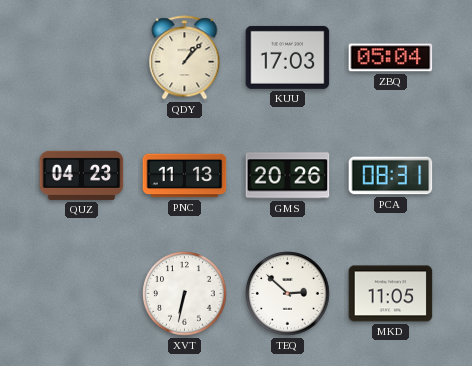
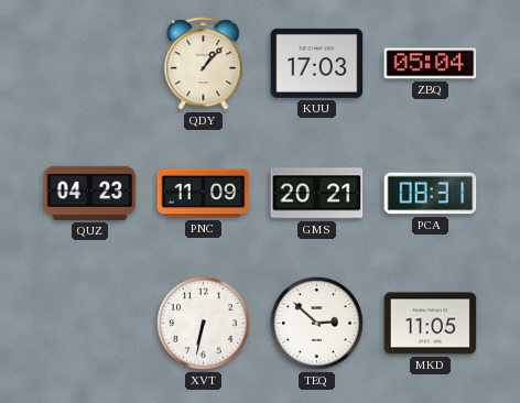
PNC: 11:13 -> 11:09
GMS: 20:26 -> 20:21
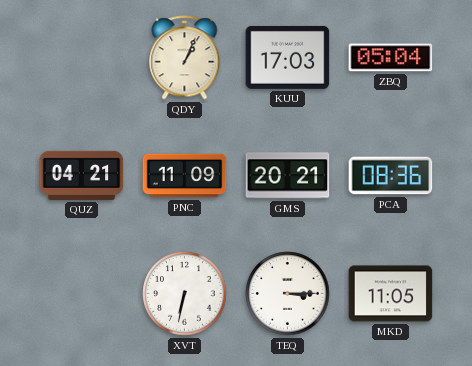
QDY: 1:07 -> 1:04
QUZ: 04:23 -> 04:21
PCA: 08:31 -> 08:36
TEQ: 2:52 -> 3:15
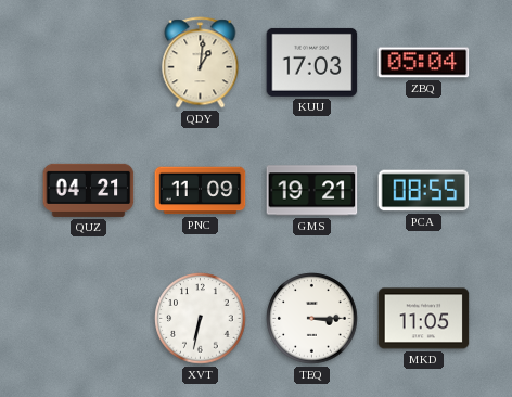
QDY: 1:04 -> 1:01
GMS: 20:21 -> 19:21
PCA: 08:36 -> 08:55
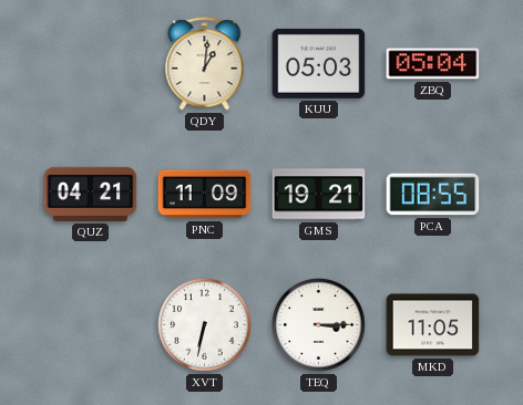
KUU: 17:03 -> 05:03
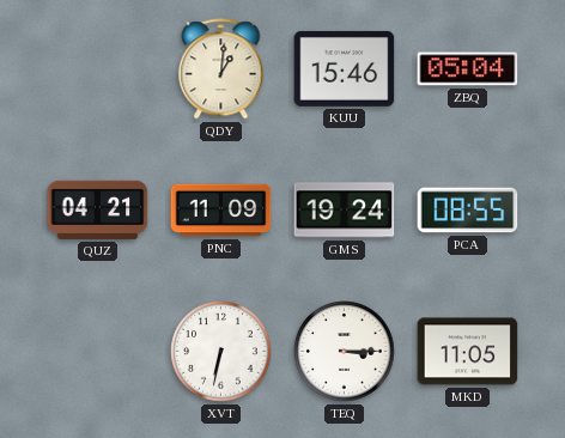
KUU: 05:03 -> 15:46
GMS: 19:21 -> 19:24
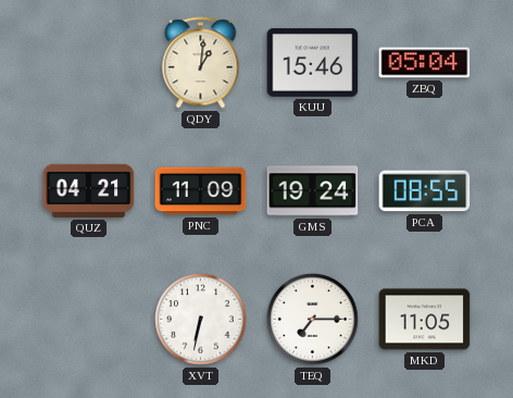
TEQ: 3:15 -> 7:15
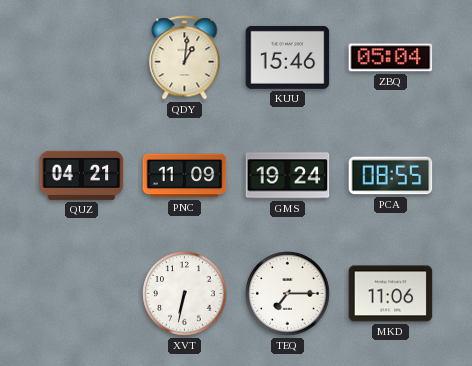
MKD: 11:05 -> 11:06
